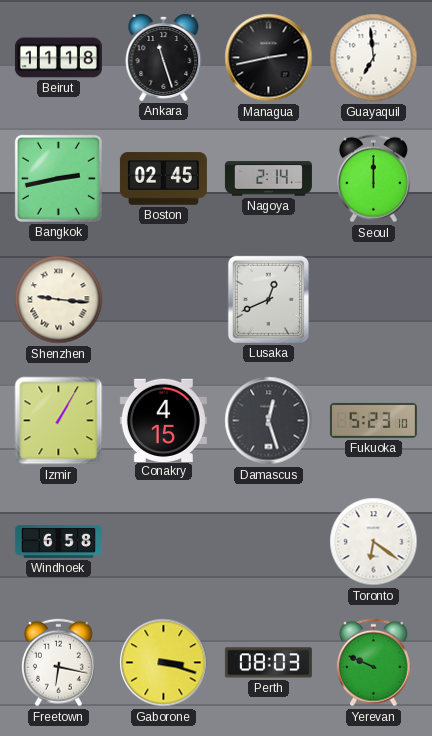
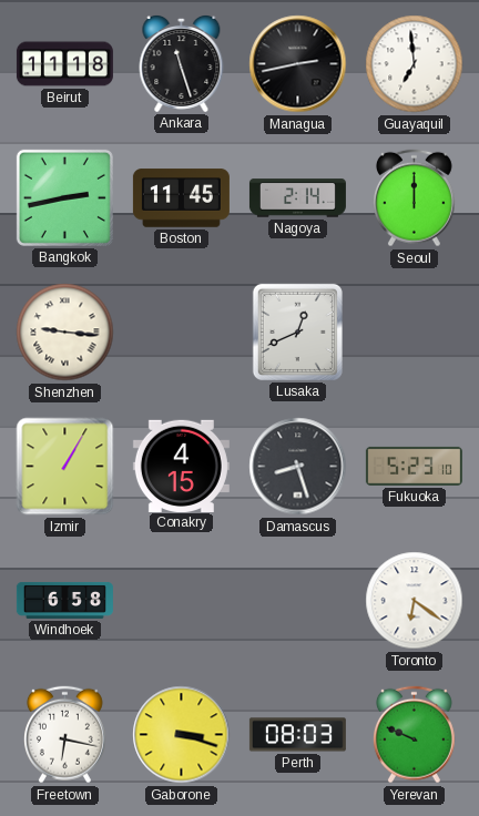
Boston: 02:45 -> 11:45
Damascus: 12:27 -> 8:27
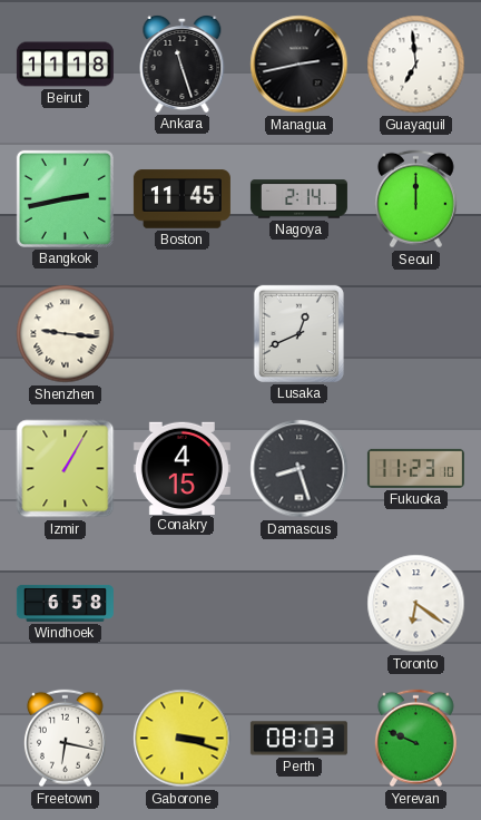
Fukuoka: 5:23 -> 11:23
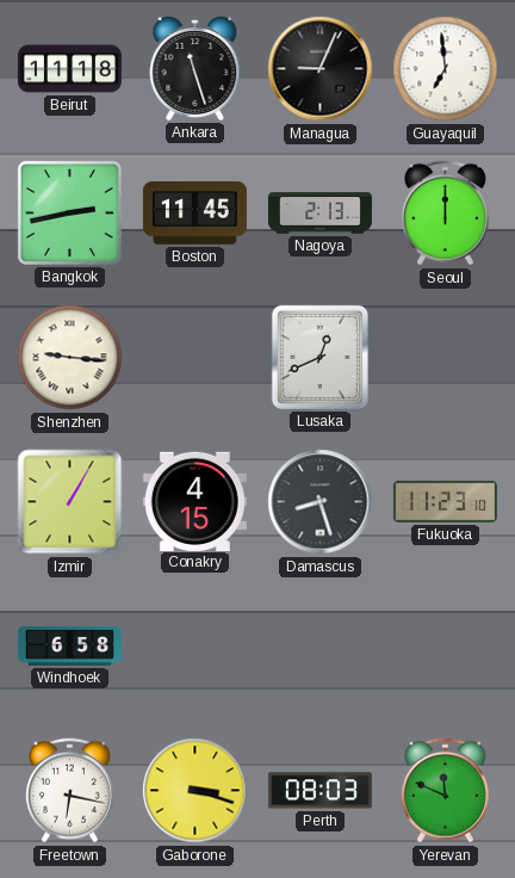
Managua: 2:43 -> 9:04
Nagoya: 2:14 -> 2:13
Toronto: 6:21 -> none
Yerevan: 9:49 -> 11:49
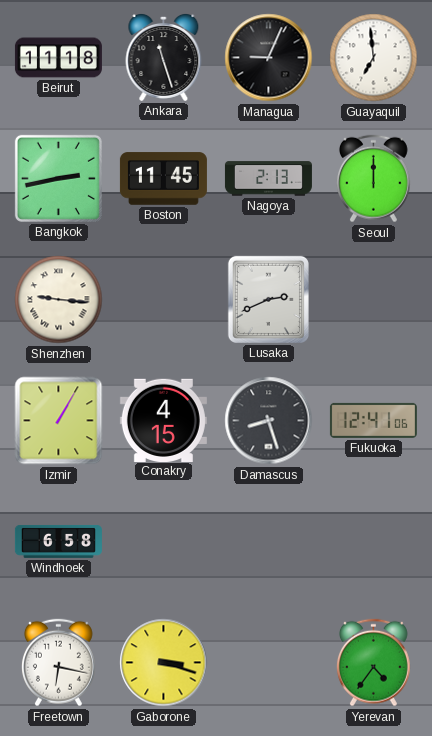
Lusaka: 12:41 -> 2:41
Fukuoka: 11:23 -> 12:41
Perth: 08:03 -> none
Yerevan: 11:49 -> 4:36
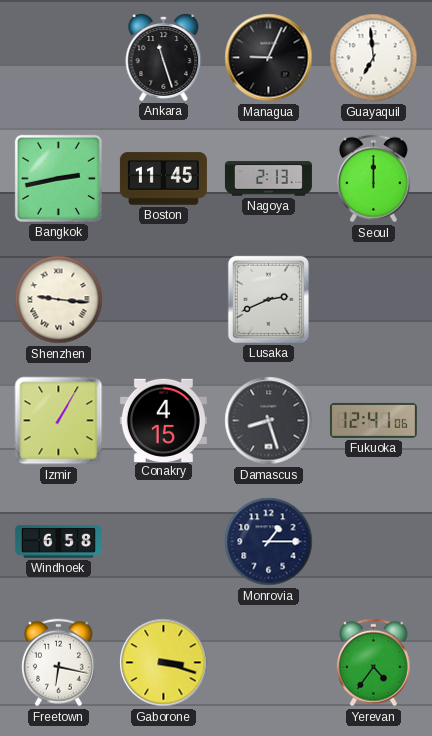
Beirut: 11:18 -> none
Monrovia: none -> 1:15
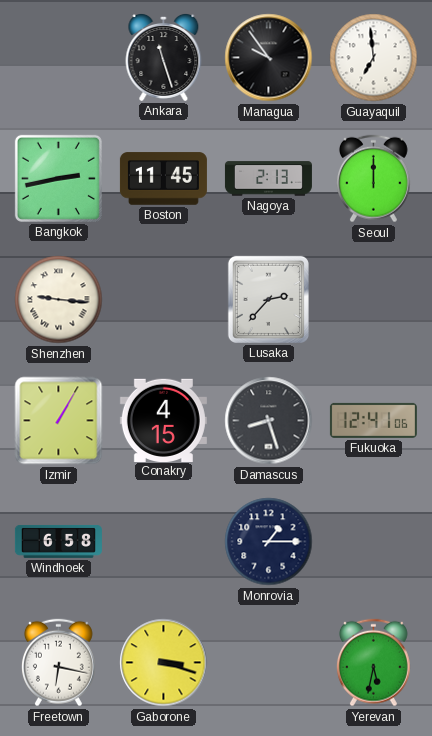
Managua: 9:04 -> 9:54
Lusaka: 2:41 -> 2:37
Yerevan: 4:36 -> 5:32
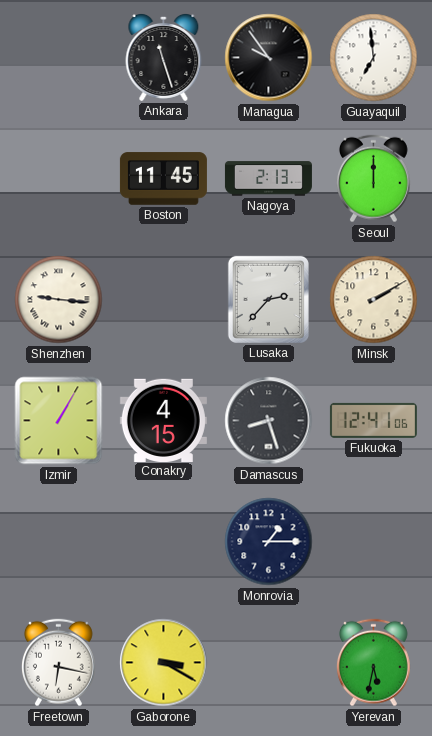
Bangkok: 2:43 -> none
Minsk: none -> 2:10
Windhoek: 6:58 -> none
Gaborone: 3:18 -> 3:20
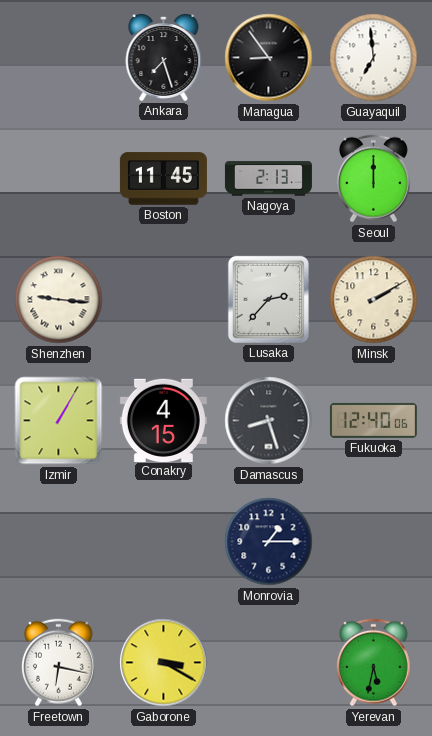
Ankara: 11:27 -> 7:27
Managua: 9:54 -> 8:54
Fukuoka: 12:41 -> 12:40
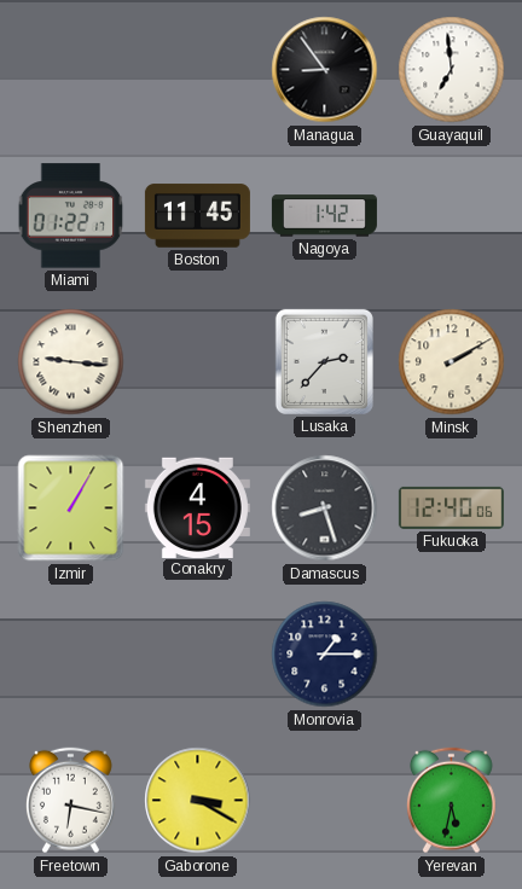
Ankara: 7:27 -> none
Miami: none -> 01:22
Nagoya: 2:13 -> 1:42
Seoul: 12:00 -> none
